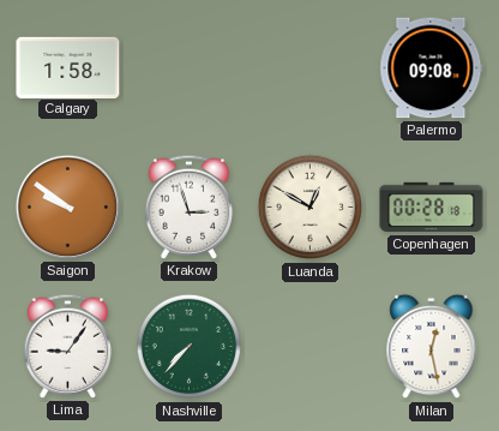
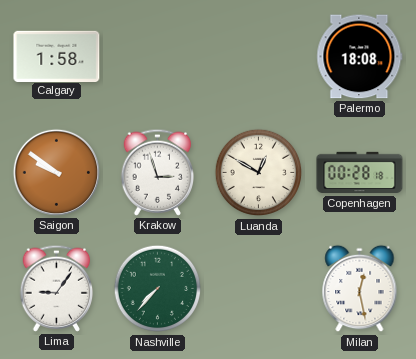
Palermo: 09:08 -> 18:08
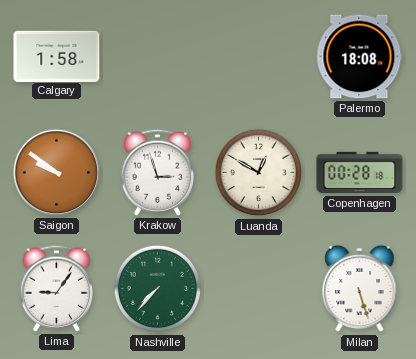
Milan: 12:28 -> 5:27
